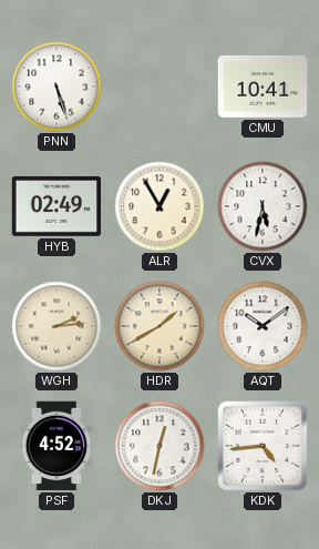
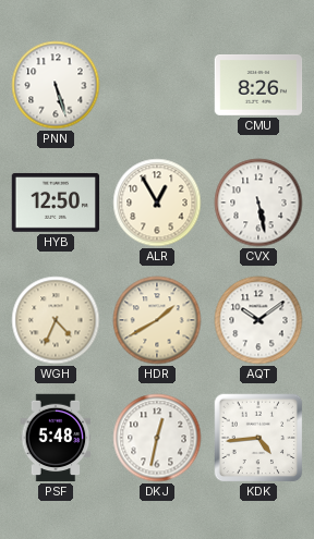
CMU: 10:41 -> 8:26
HYB: 02:49 -> 12:50
CVX: 5:32 -> 5:28
WGH: 2:14 -> 4:34
PSF: 4:52 -> 5:48
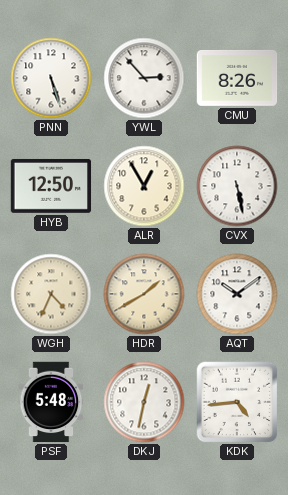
YWL: none -> 2:53
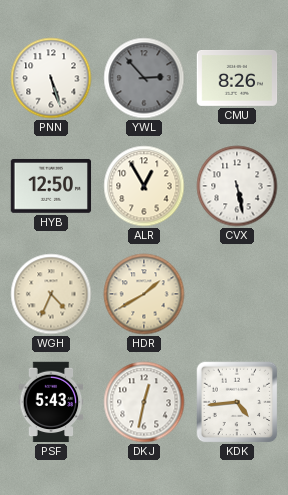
YWL dial: white -> grey
AQT: 10:09 -> none
PSF: 5:48 -> 5:43
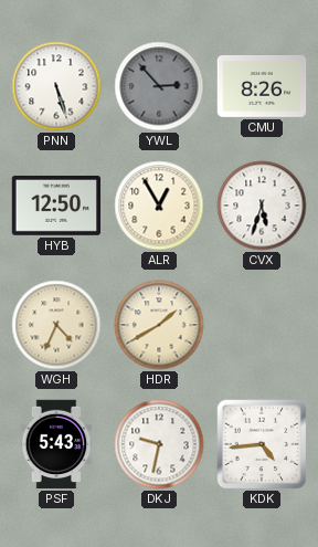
CVX: 5:28 -> 5:33
DKJ: 12:32 -> 9:32
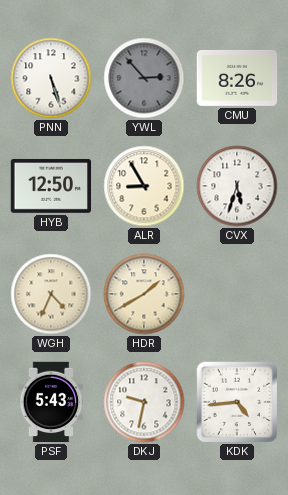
ALR: 12:55 -> 8:55
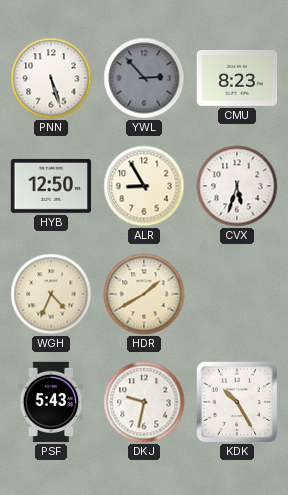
CMU: 8:26 -> 8:23
KDK: 4:44 -> 10:25
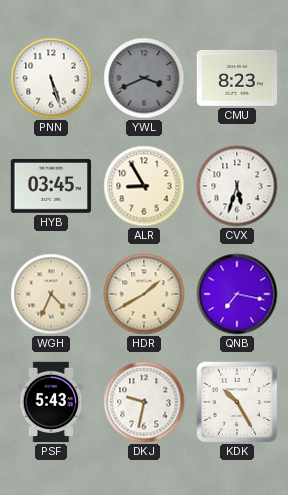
YWL: 2:53 -> 3:41
HYB: 12:50 -> 03:45
QNB: none -> 7:17
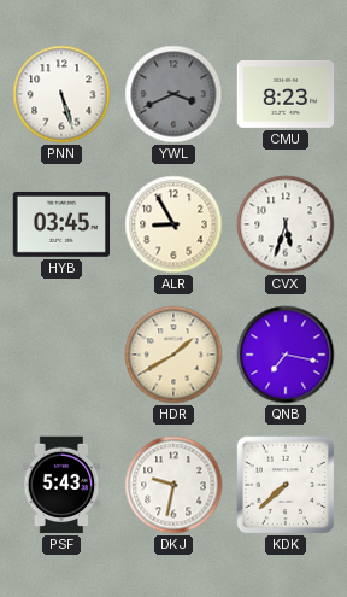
WGH: 4:34 -> none
KDK: 10:25 -> 7:38
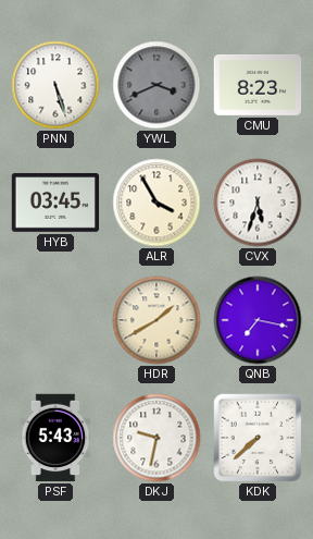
ALR: 8:55 -> 3:55
